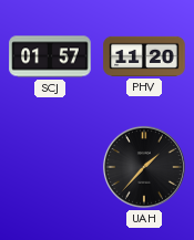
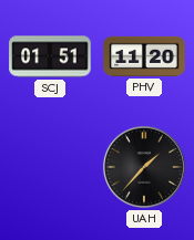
SCJ: 01:57 -> 01:51
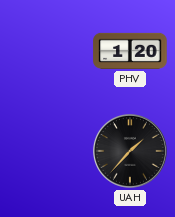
SCJ: 01:51 -> none
PHV: 11:20 -> 1:20
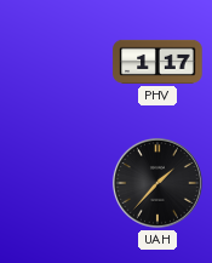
PHV: 1:20 -> 1:17
